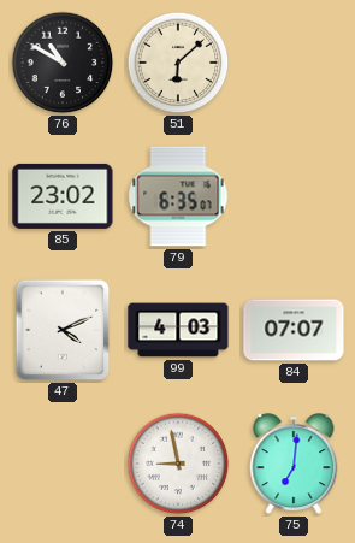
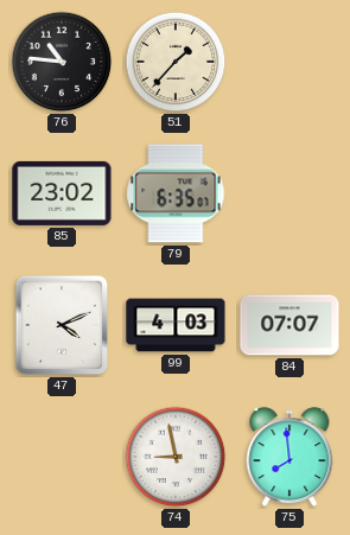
76: 10:50 -> 10:46
51: 6:08 -> 1:37
75: 7:01 -> 7:59
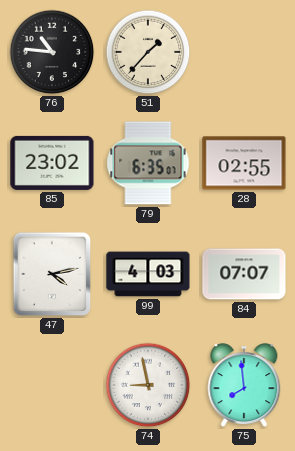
28: none -> 02:55
47: 4:11 -> 4:13
